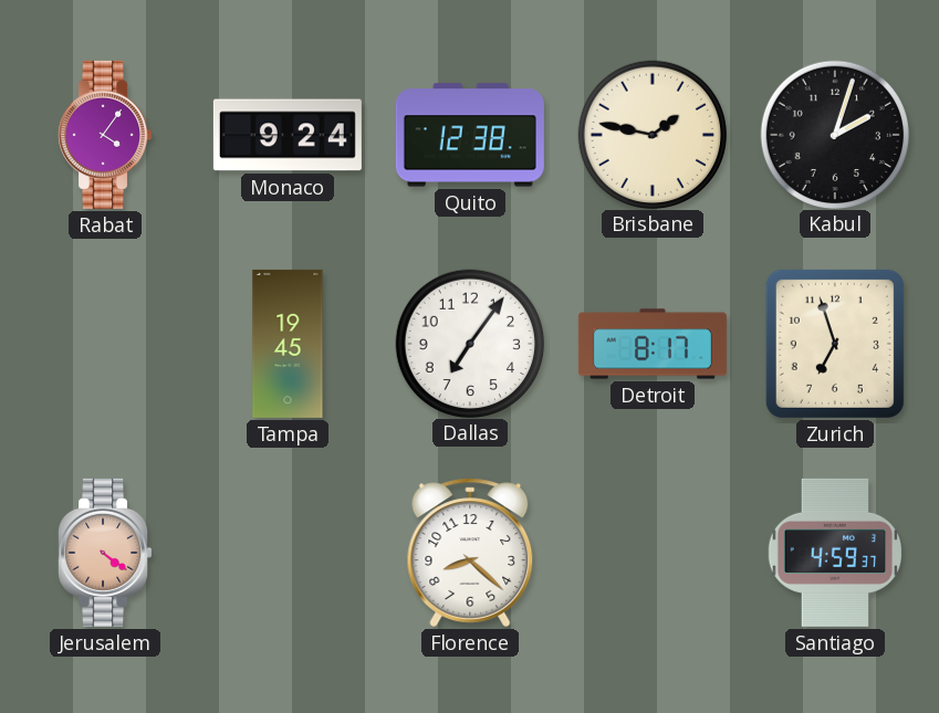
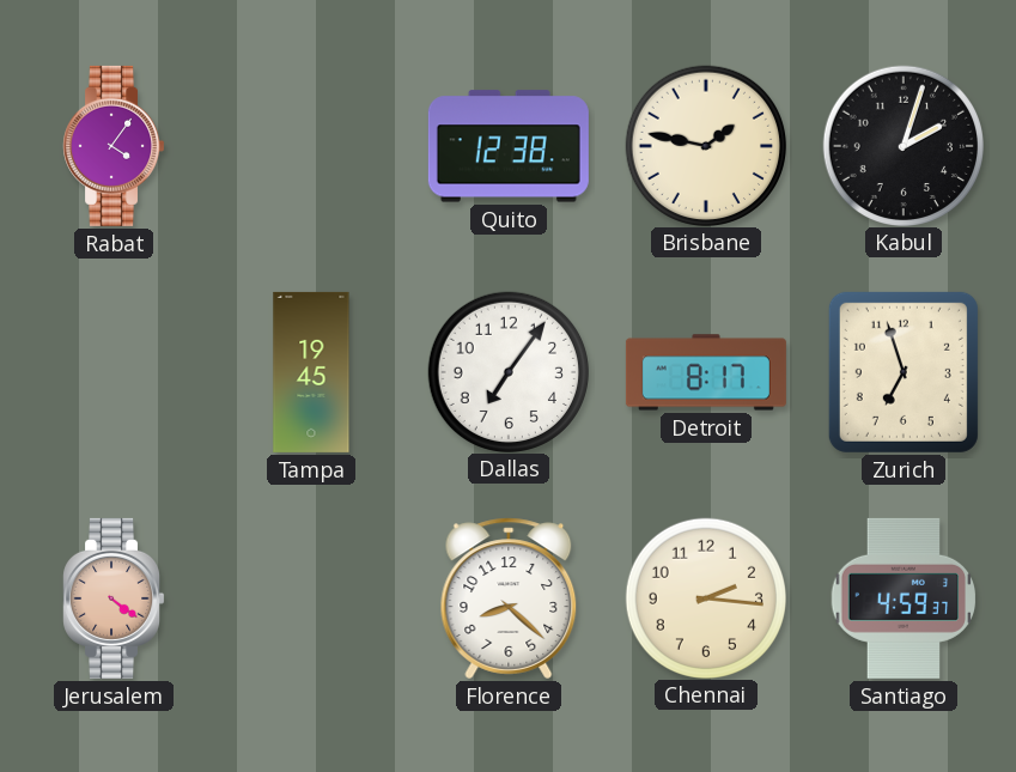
Monaco: 9:24 -> none
Chennai: none -> 2:16
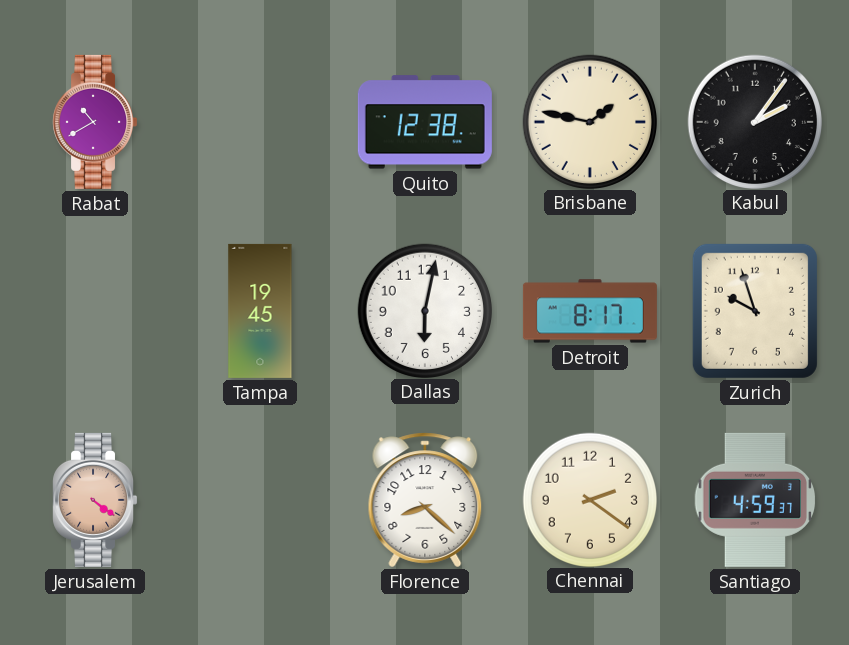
Rabat: 4:06 -> 10:40
Kabul: 2:03 -> 2:06
Dallas: 7:06 -> 6:02
Zurich: 6:57 -> 9:57
Chennai: 2:16 -> 2:21
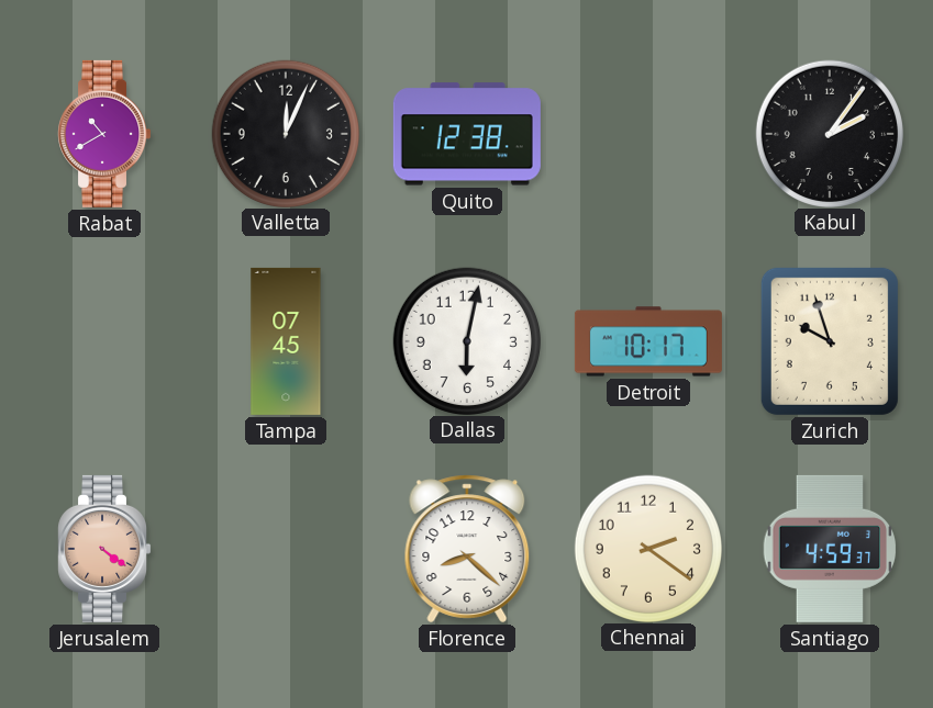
Valletta: none -> 12:04
Brisbane: 1:47 -> none
Tampa: 19:45 -> 07:45
Detroit: 8:17 -> 10:17
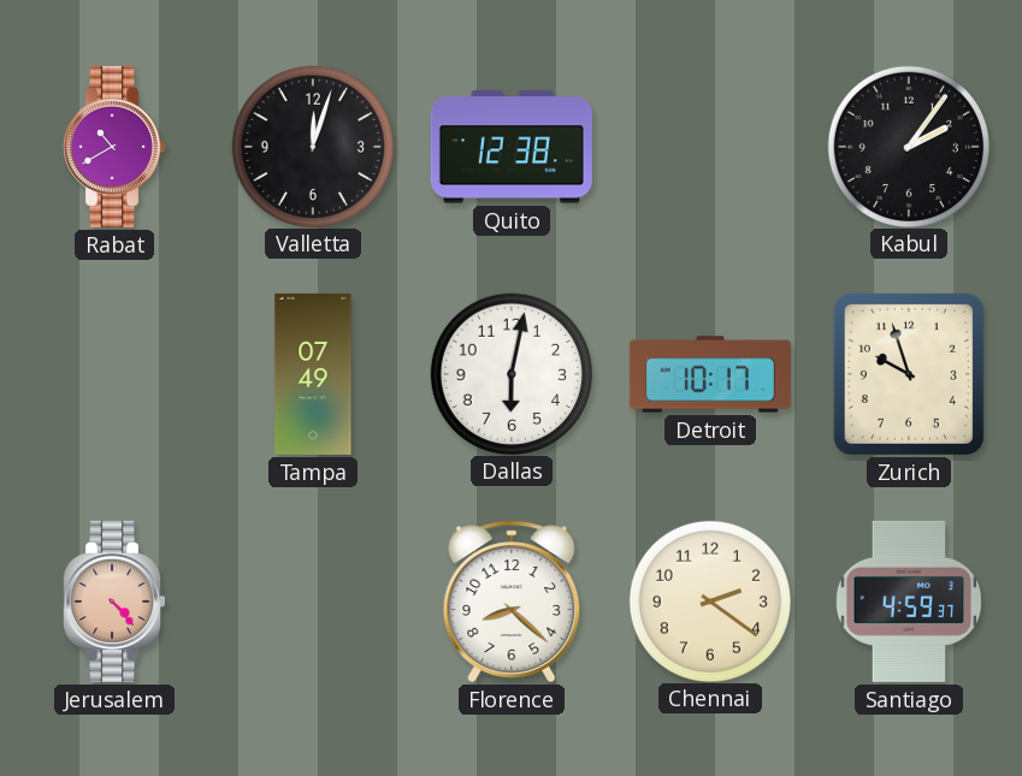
Valletta: 12:04 -> 12:03
Tampa: 07:45 -> 07:49
Jerusalem: 4:21 -> 4:23
